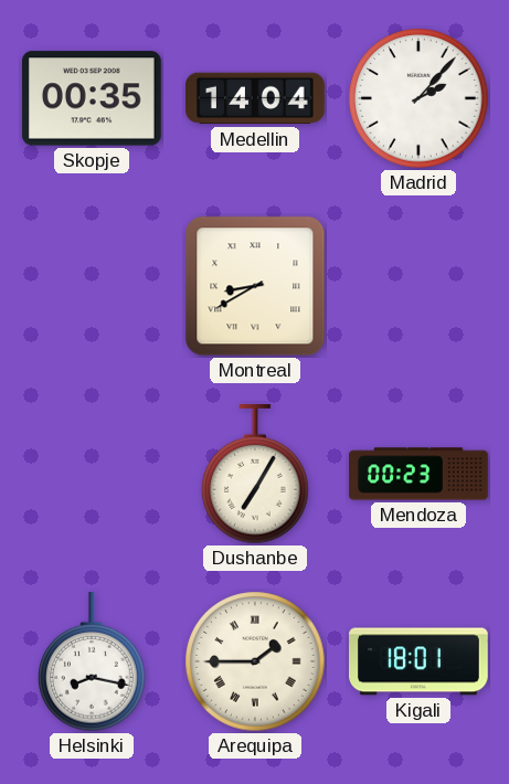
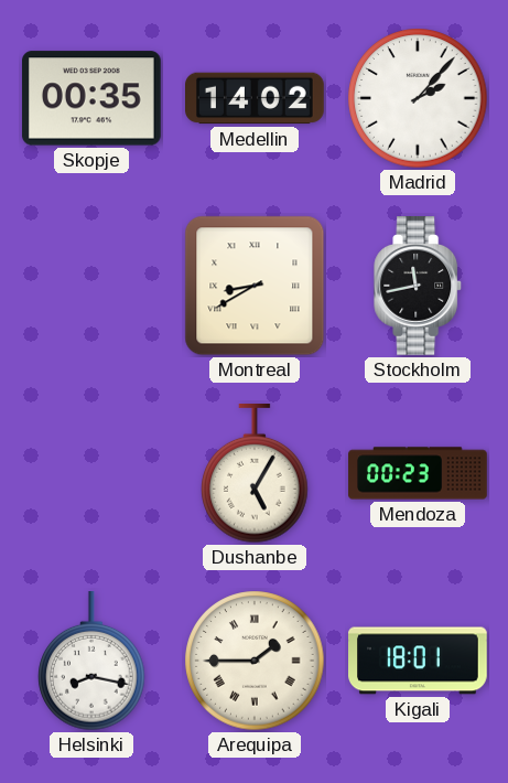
Medellin: 14:04 -> 14:02
Stockholm: none -> 11:43
Dushanbe: 7:05 -> 5:05
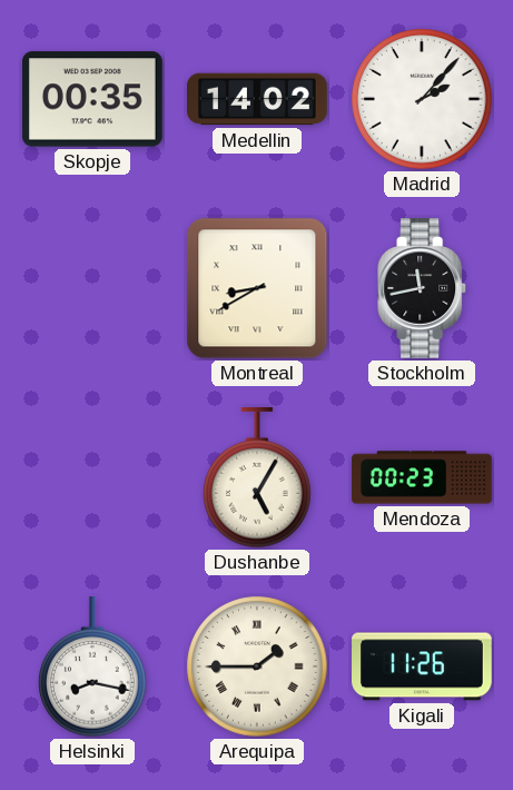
Kigali: 18:01 -> 11:26
